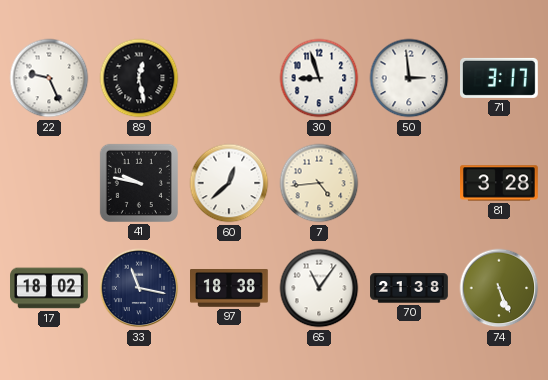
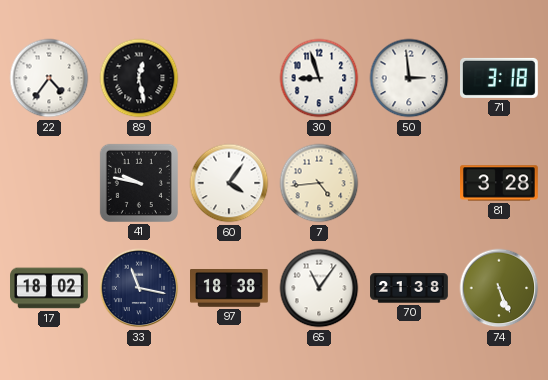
22: 9:26 -> 4:36
71: 3:17 -> 3:18
60: 12:38 -> 4:06
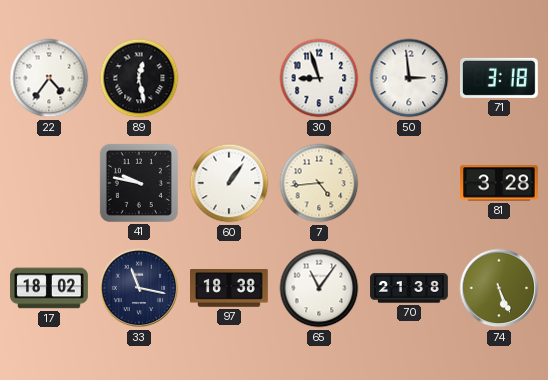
60: 4:06 -> 1:06
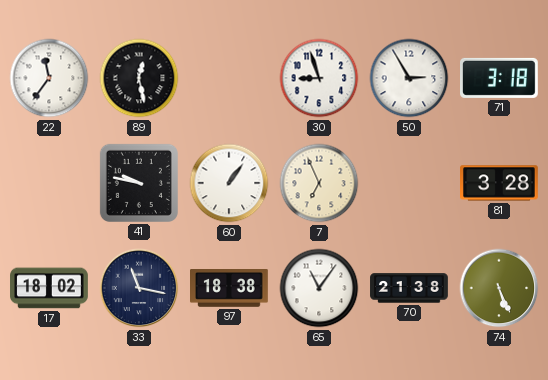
22: 4:36 -> 11:36
50: 2:59 -> 2:55
7: 4:44 -> 6:56
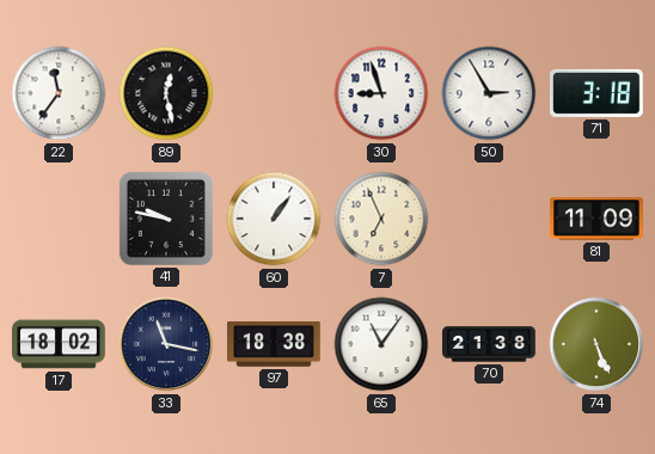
81: 3:28 -> 11:09
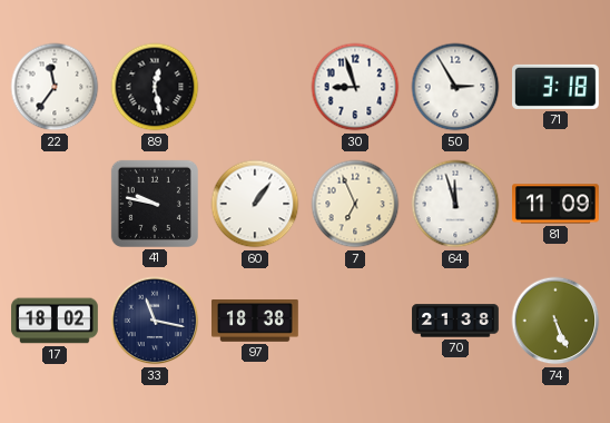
64: none -> 11:57
65: 11:06 -> none
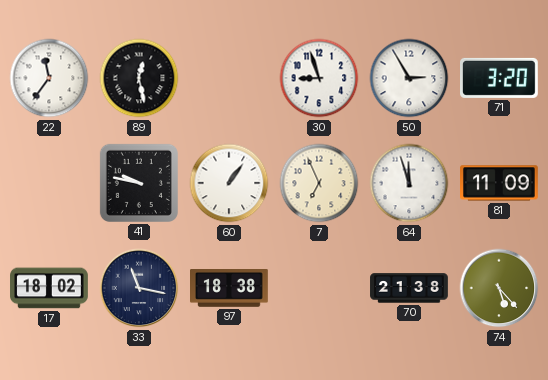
71: 3:18 -> 3:20
74: 5:26 -> 5:23
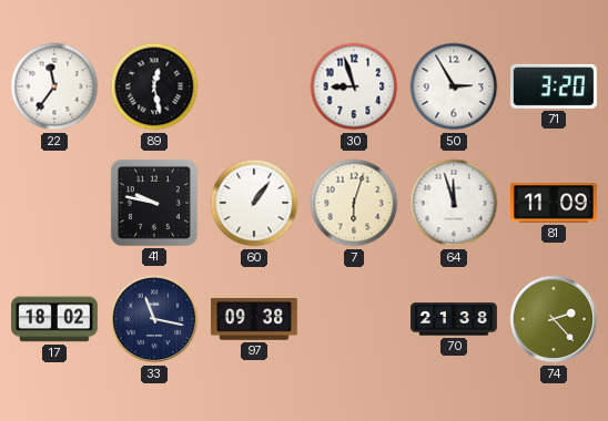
7: 6:56 -> 6:03
97: 18:38 -> 09:38
74: 5:23 -> 2:23
